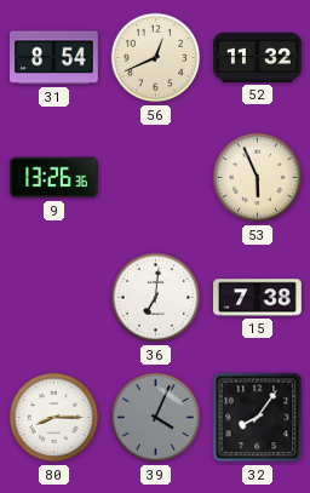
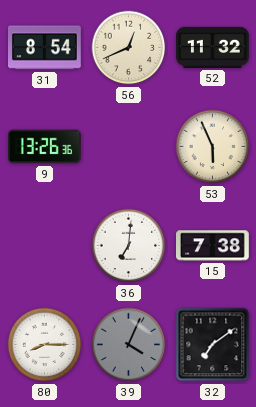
32: 8:06 -> 7:09
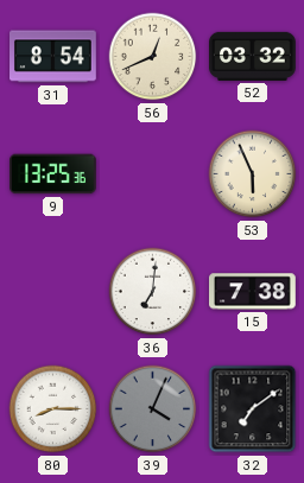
52: 11:32 -> 03:32
9: 13:26 -> 13:25
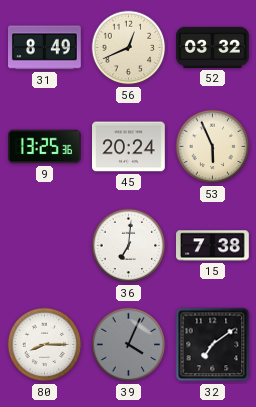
31: 8:54 -> 8:49
45: none -> 20:24
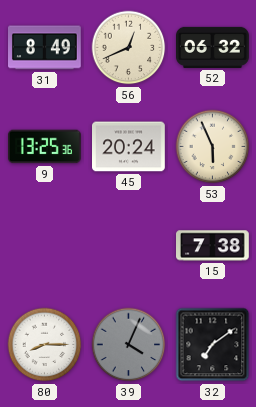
52: 03:32 -> 06:32
36: 7:01 -> none
